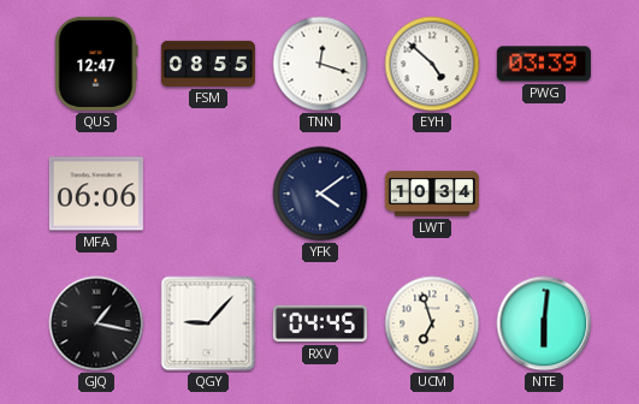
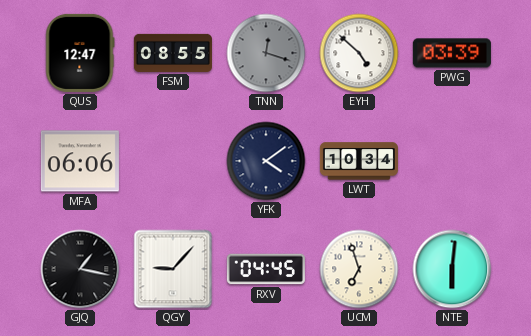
TNN dial: white -> grey
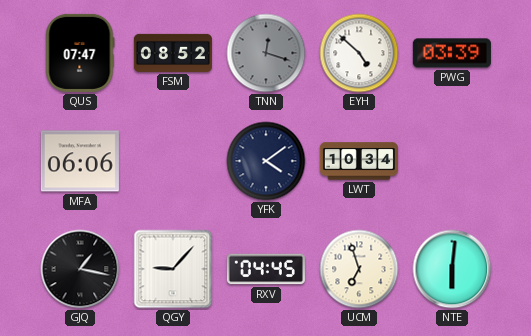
QUS: 12:47 -> 07:47
FSM: 08:55 -> 08:52
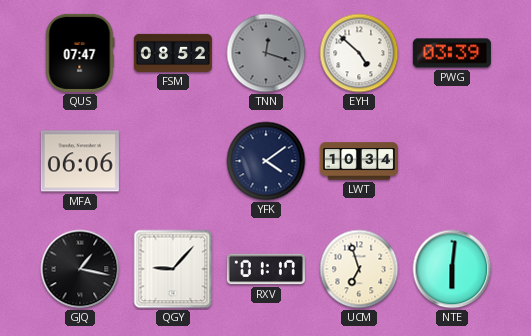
RXV: 04:45 -> 01:17
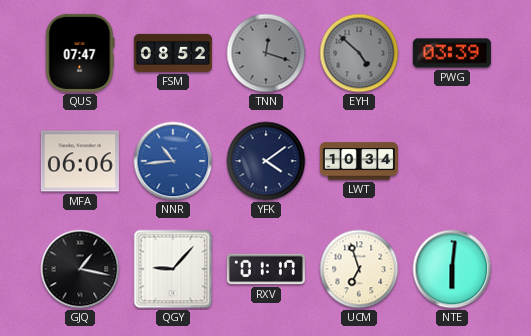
EYH dial: white -> grey
NNR: none -> 10:44
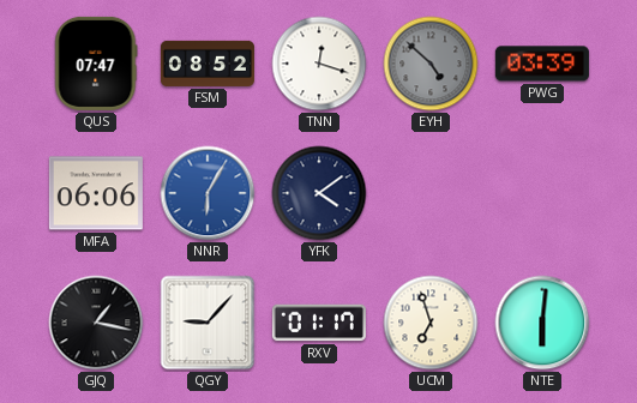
TNN dial: grey -> white
NNR: 10:44 -> 6:05
LWT: 10:34 -> none
